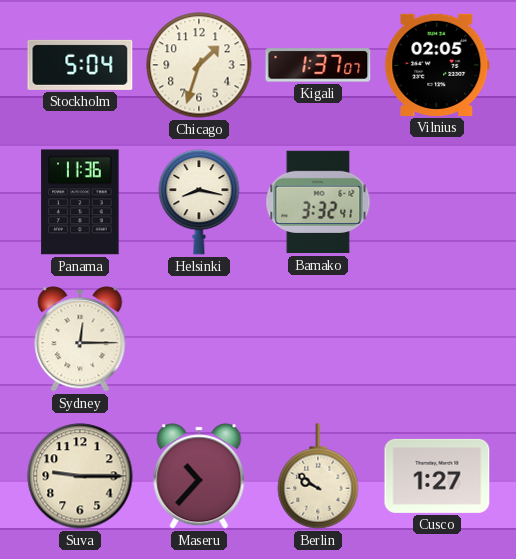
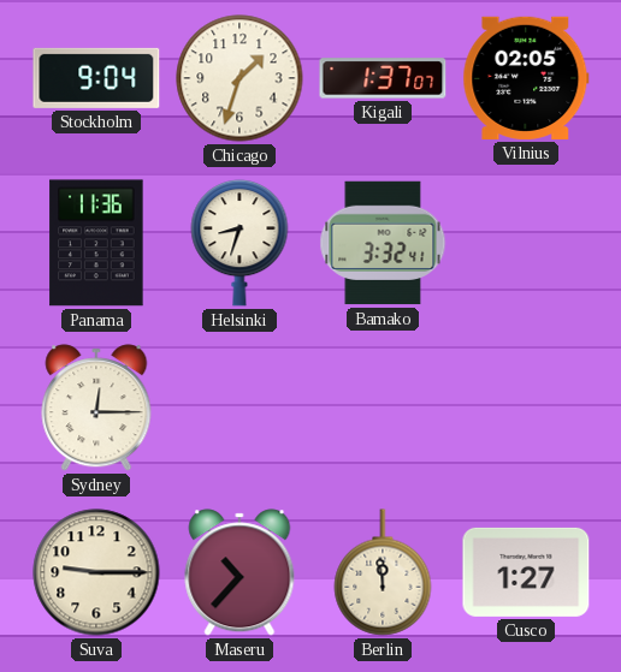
Stockholm: 5:04 -> 9:04
Helsinki: 8:17 -> 8:33
Berlin: 9:51 -> 11:59
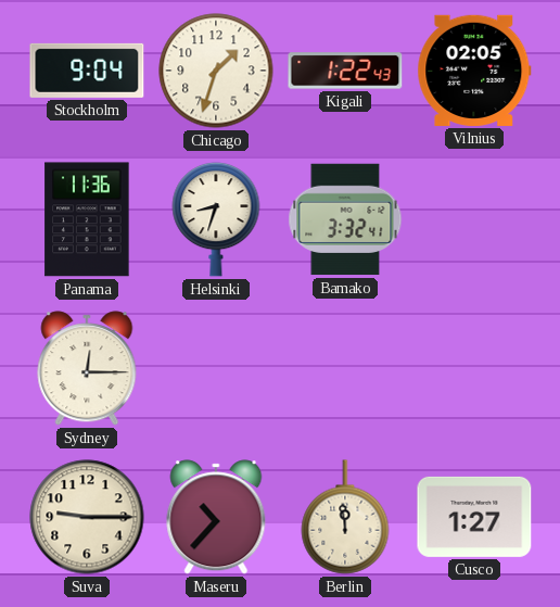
Kigali: 1:37 -> 1:22
